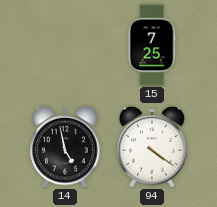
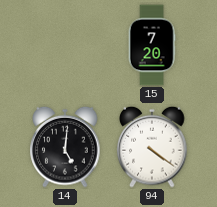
15: 7:25 -> 7:20
14: 4:58 -> 5:01
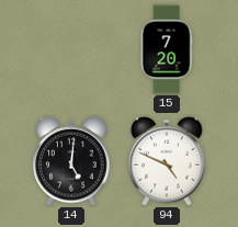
94: 4:21 -> 4:49
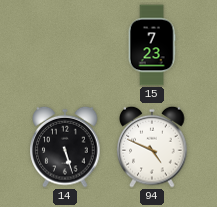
15: 7:20 -> 7:23
14: 5:01 -> 5:27
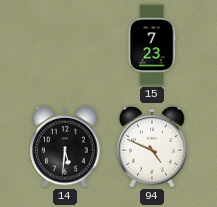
14: 5:27 -> 5:31
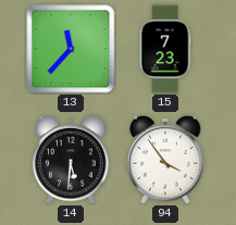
13: none -> 11:37
94: 4:49 -> 3:54
